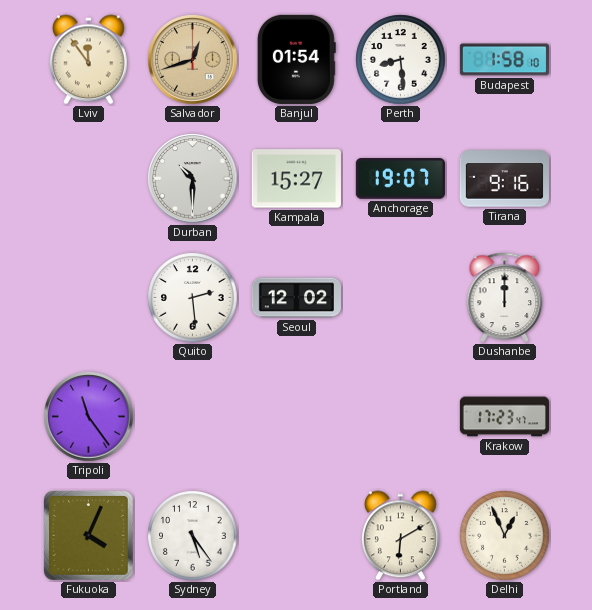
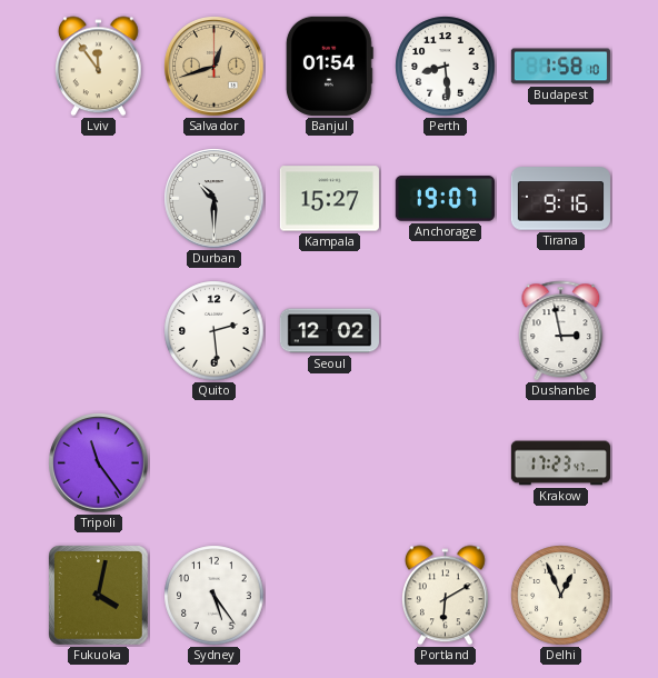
Dushanbe: 12:00 -> 2:58
Fukuoka: 4:04 -> 4:02
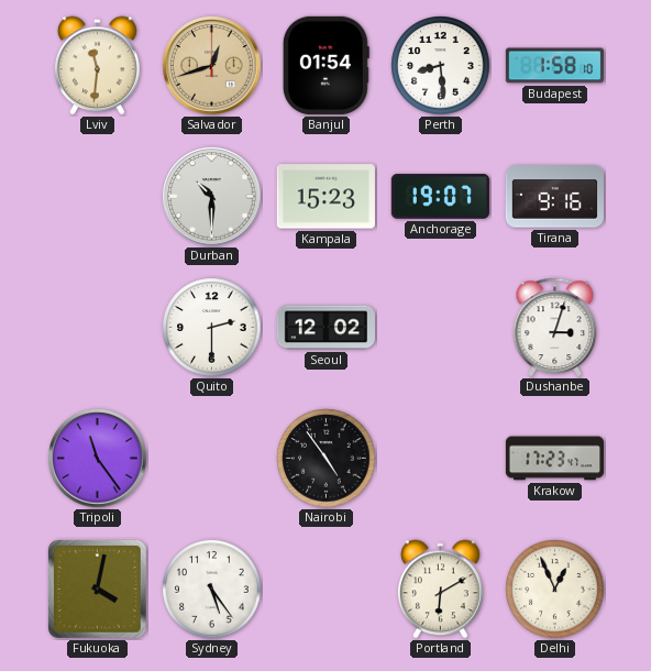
Lviv: 11:54 -> 11:31
Kampala: 15:27 -> 15:23
Quito: 2:29 -> 2:30
Dushanbe: 2:58 -> 3:03
Nairobi: none -> 4:54
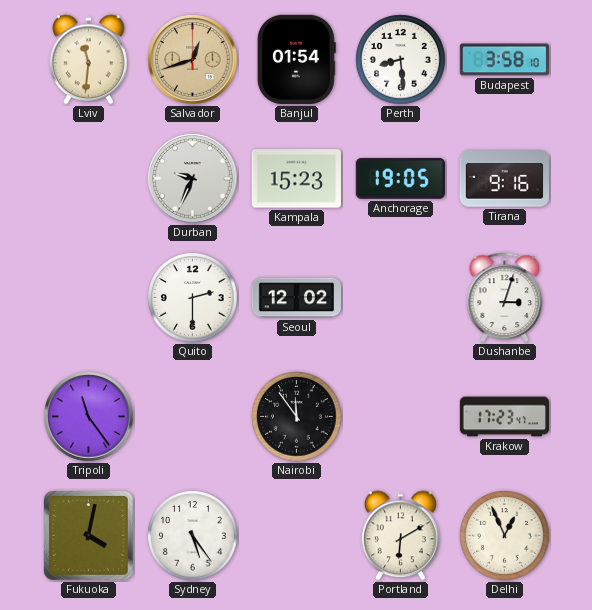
Budapest: 1:58 -> 3:58
Durban: 10:30 -> 9:34
Anchorage: 19:07 -> 19:05
Nairobi: 4:54 -> 11:54
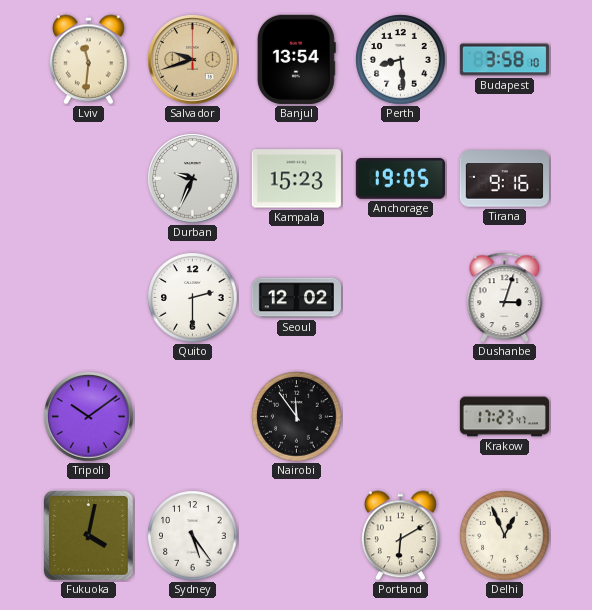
Salvador: 12:42 -> 9:42
Banjul: 01:54 -> 13:54
Tripoli: 11:24 -> 10:09
